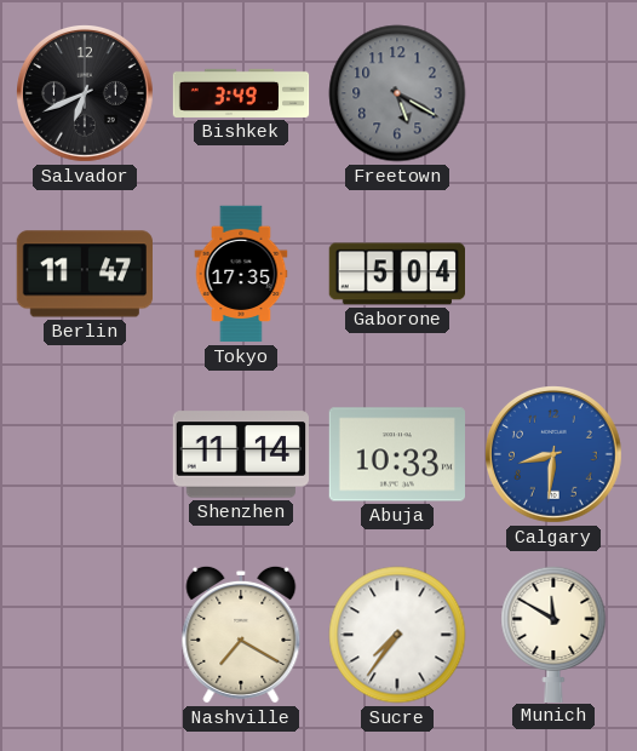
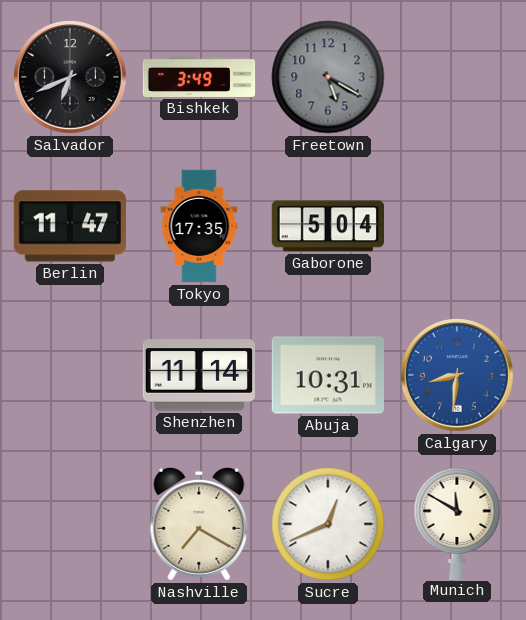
Abuja: 10:33 -> 10:31
Sucre: 7:36 -> 12:41
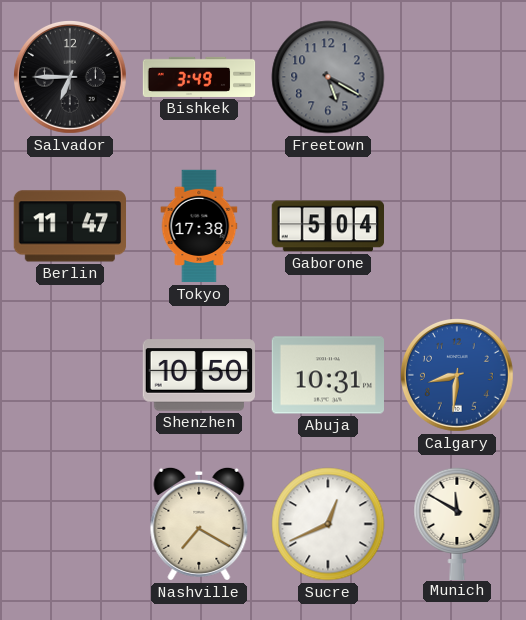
Salvador: 6:41 -> 6:45
Tokyo: 17:35 -> 17:38
Shenzhen: 11:14 -> 10:50
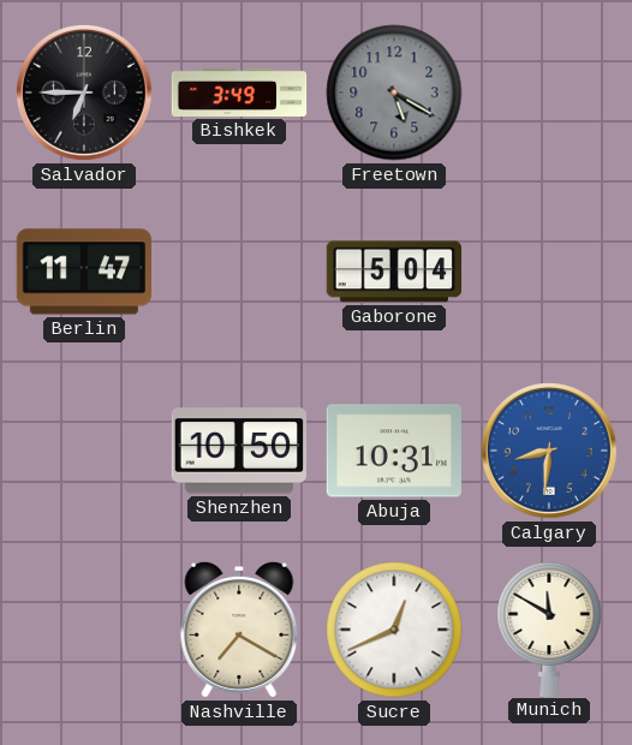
Tokyo: 17:38 -> none
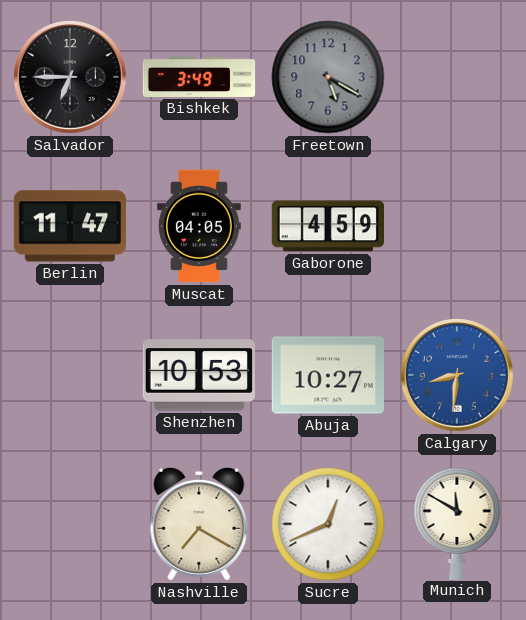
Muscat: none -> 04:05
Gaborone: 5:04 -> 4:59
Shenzhen: 10:50 -> 10:53
Abuja: 10:31 -> 10:27
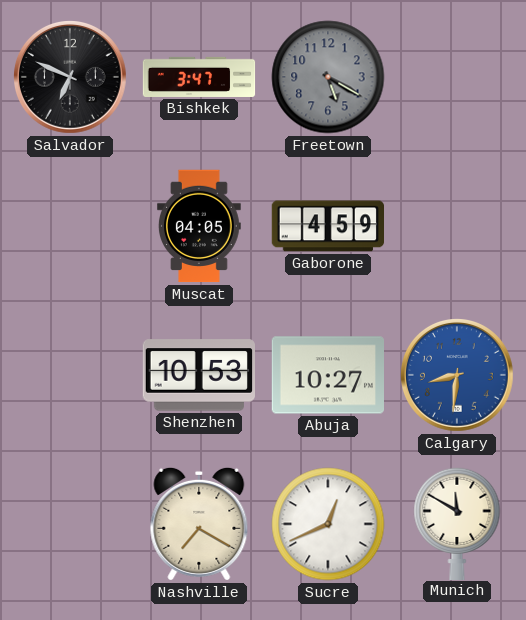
Salvador: 6:45 -> 6:49
Bishkek: 3:49 -> 3:47
Berlin: 11:47 -> none
